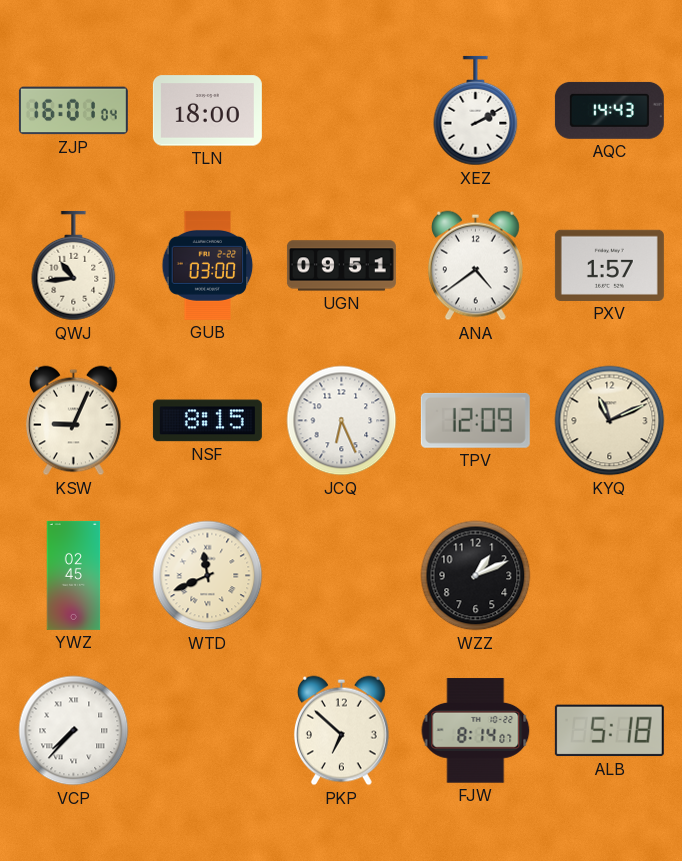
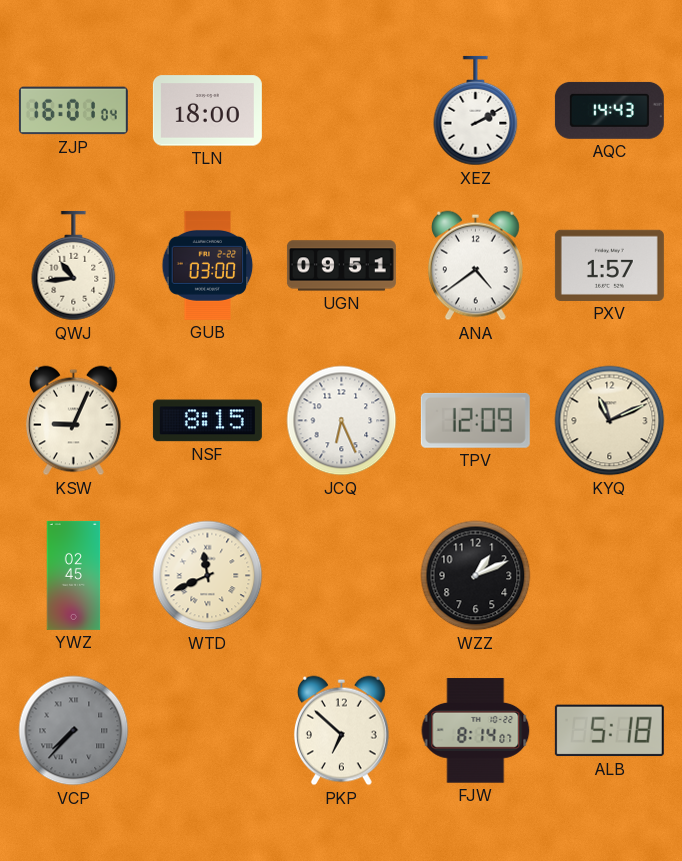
VCP dial: white -> grey
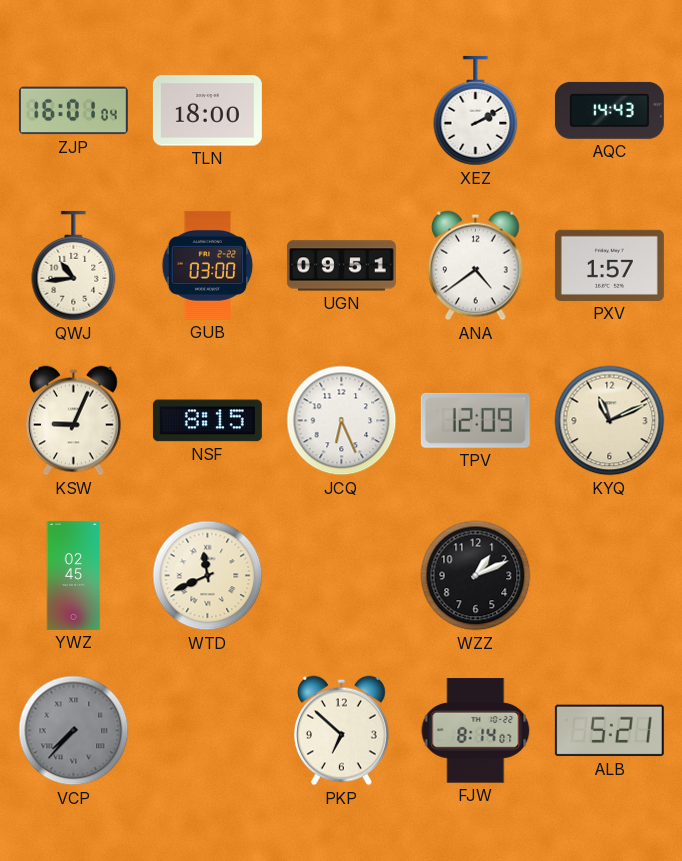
ALB: 5:18 -> 5:21
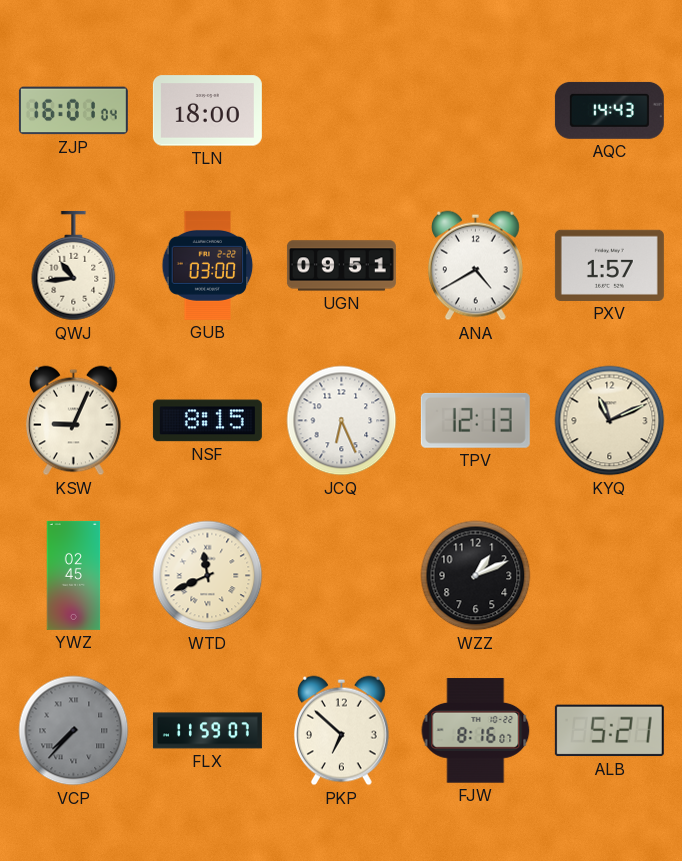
XEZ: 2:10 -> none
ANA: 4:39 -> 4:40
TPV: 12:09 -> 12:13
FLX: none -> 11:59
FJW: 8:14 -> 8:16
